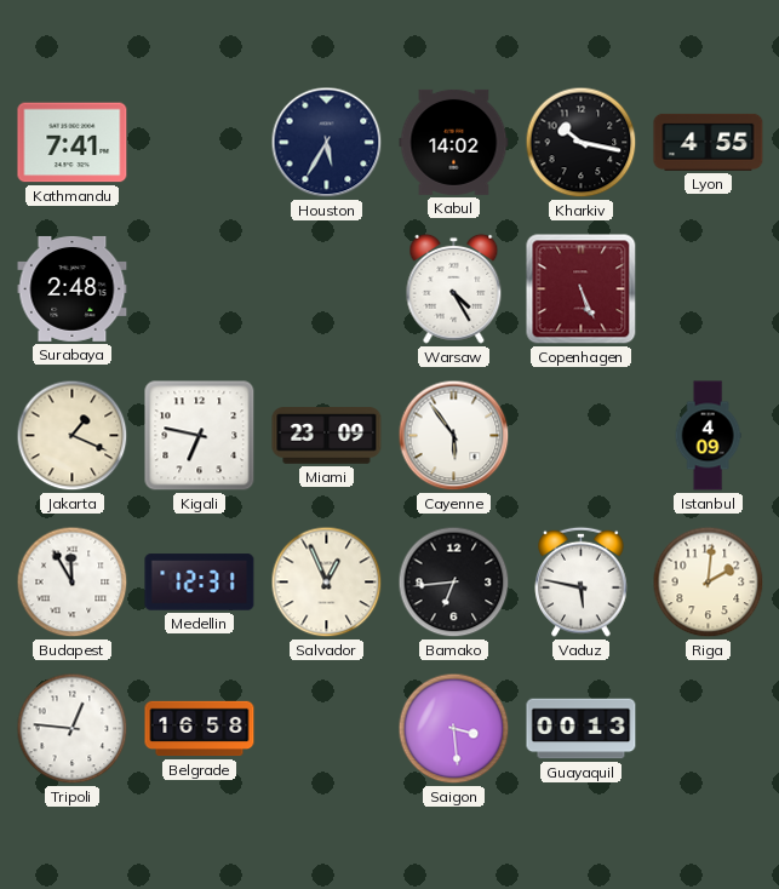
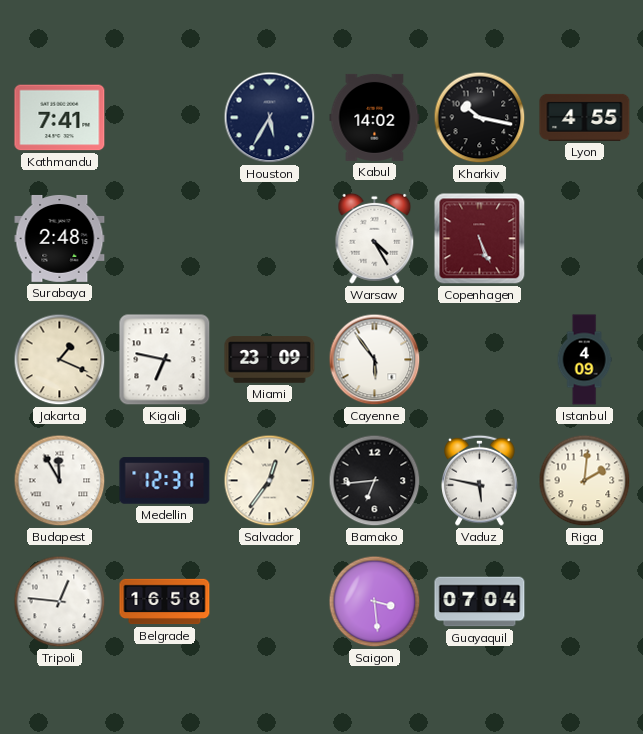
Salvador: 12:56 -> 12:36
Guayaquil: 00:13 -> 07:04
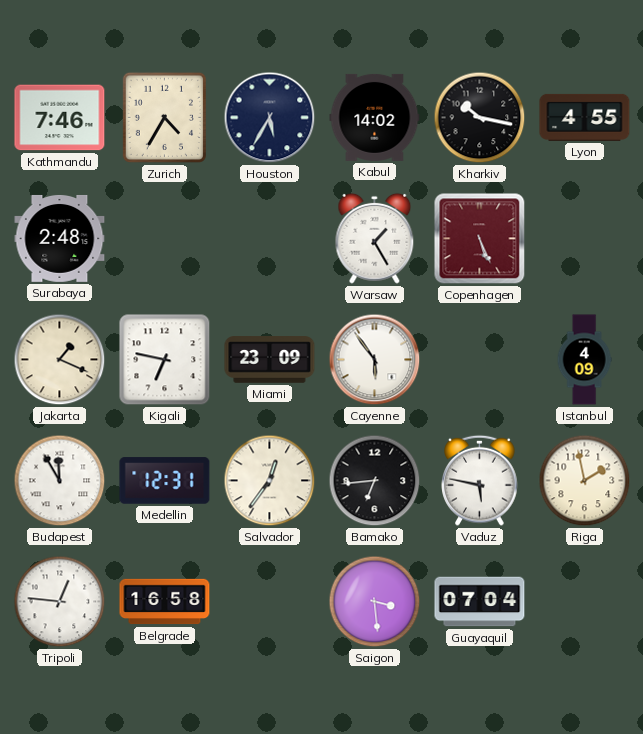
Kathmandu: 7:41 -> 7:46
Zurich: none -> 4:35
Warsaw: 4:25 -> 1:25
Riga: 2:01 -> 1:58
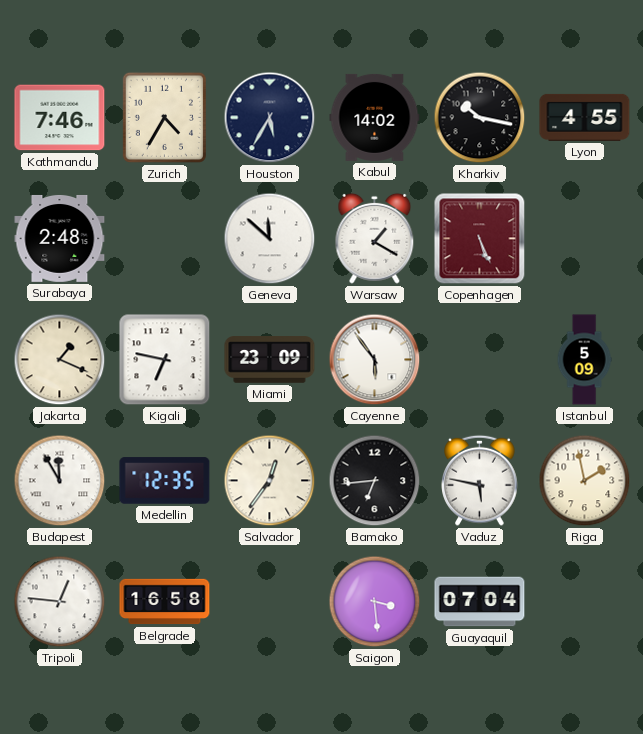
Geneva: none -> 11:52
Warsaw: 1:25 -> 1:20
Istanbul: 4:09 -> 5:09
Medellin: 12:31 -> 12:35
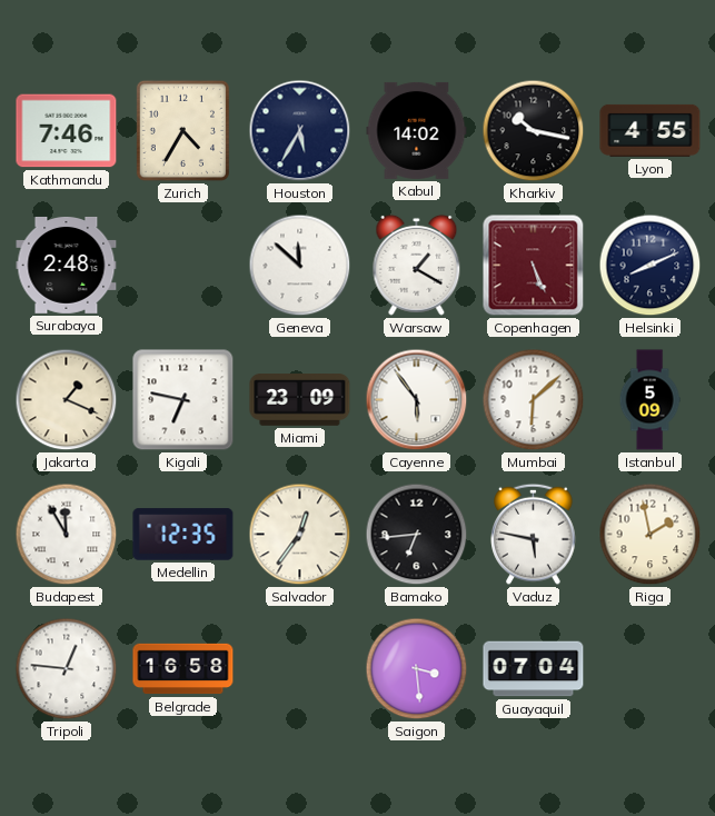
Helsinki: none -> 8:11
Mumbai: none -> 6:08
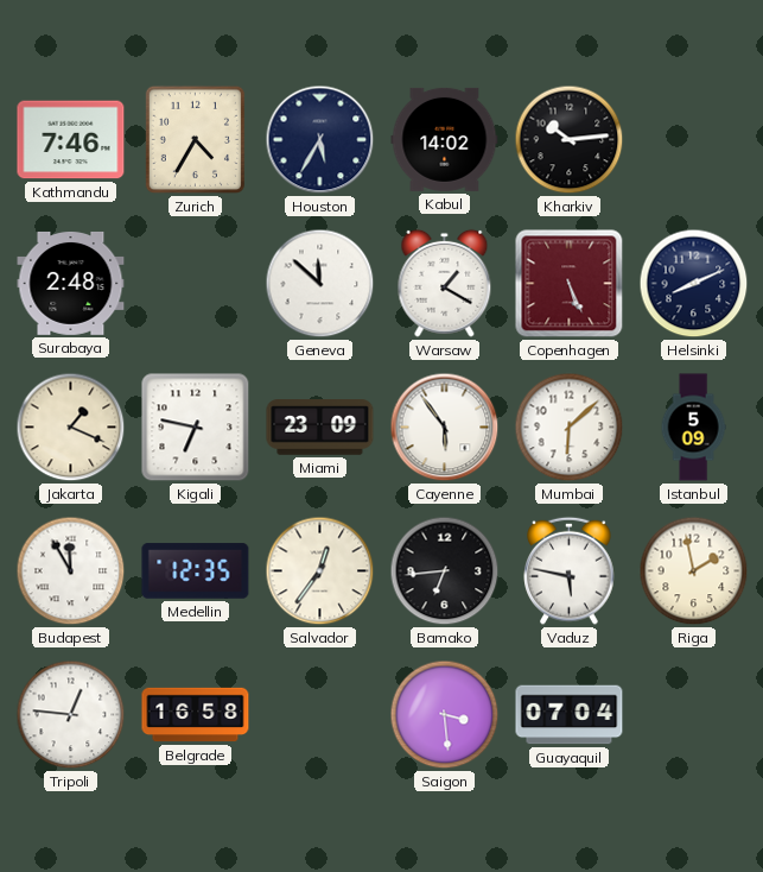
Kharkiv: 10:17 -> 10:14
Lyon: 4:55 -> none
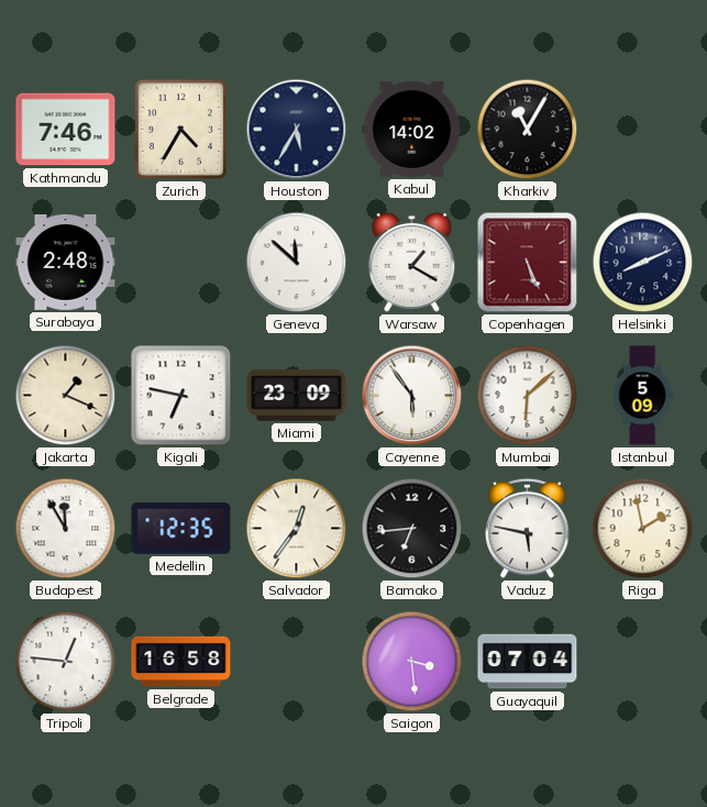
Kharkiv: 10:14 -> 11:05
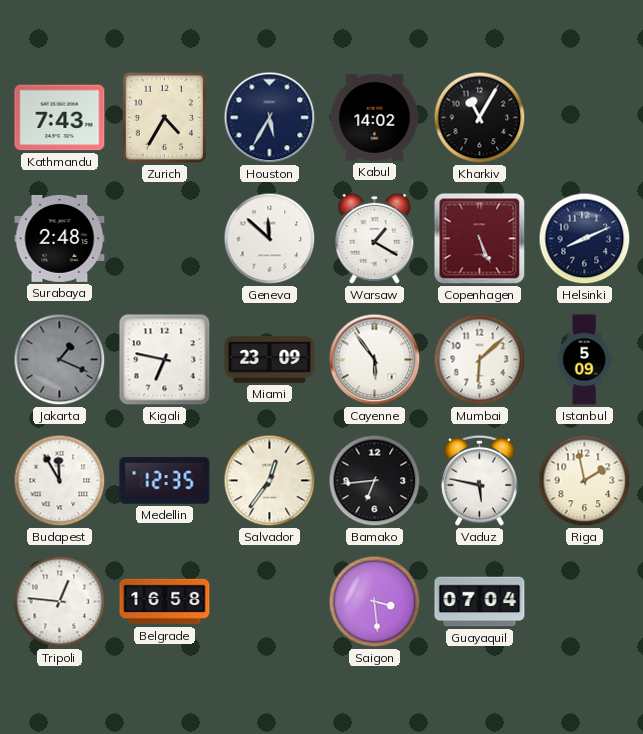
Kathmandu: 7:46 -> 7:43
Jakarta dial: cream -> grey
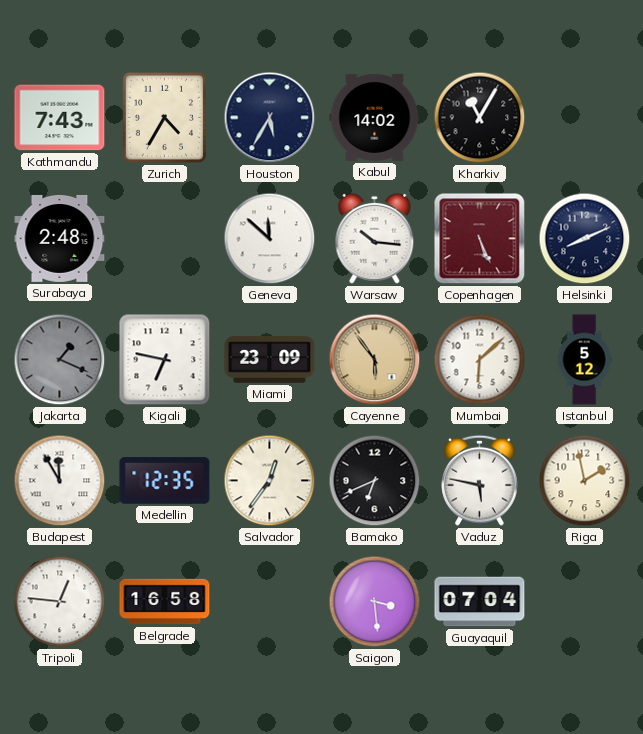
Warsaw: 1:20 -> 10:16
Cayenne dial: white -> champagne
Istanbul: 5:09 -> 5:12
Bamako: 6:44 -> 6:41
